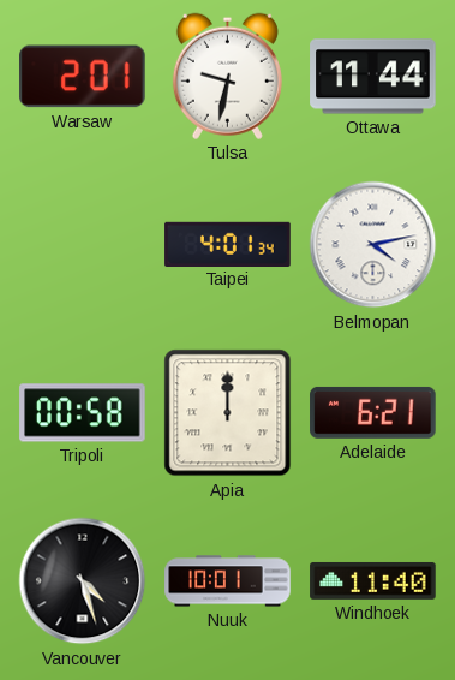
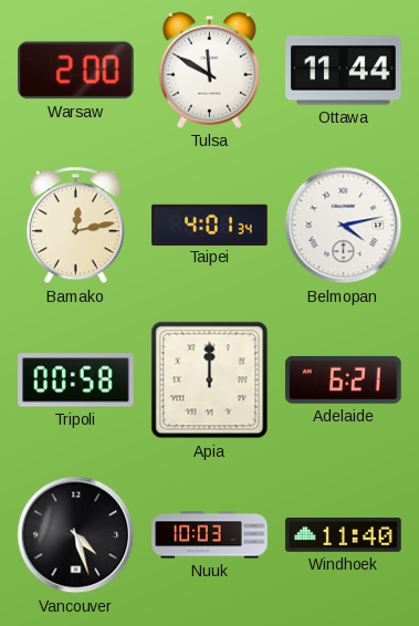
Warsaw: 2:01 -> 2:00
Tulsa: 9:32 -> 11:50
Bamako: none -> 12:13
Nuuk: 10:01 -> 10:03
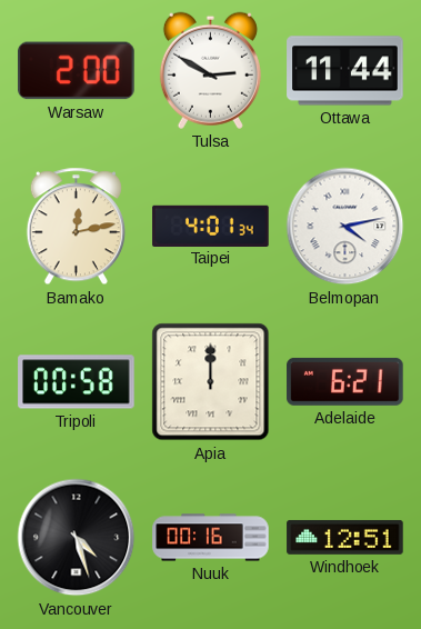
Tulsa: 11:50 -> 2:50
Nuuk: 10:03 -> 00:16
Windhoek: 11:40 -> 12:51
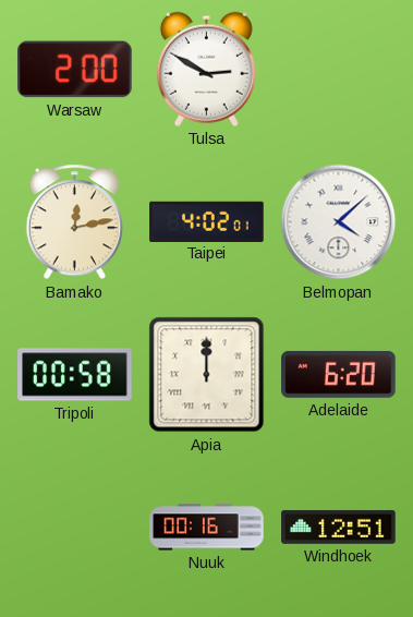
Ottawa: 11:44 -> none
Taipei: 4:01 -> 4:02
Belmopan: 4:13 -> 4:08
Adelaide: 6:21 -> 6:20
Vancouver: 4:27 -> none
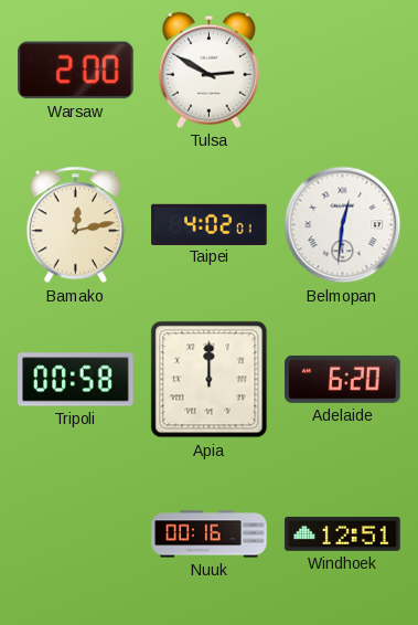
Belmopan: 4:08 -> 12:31
